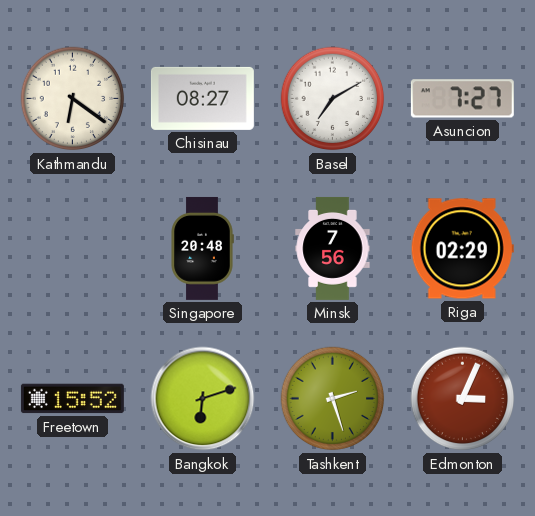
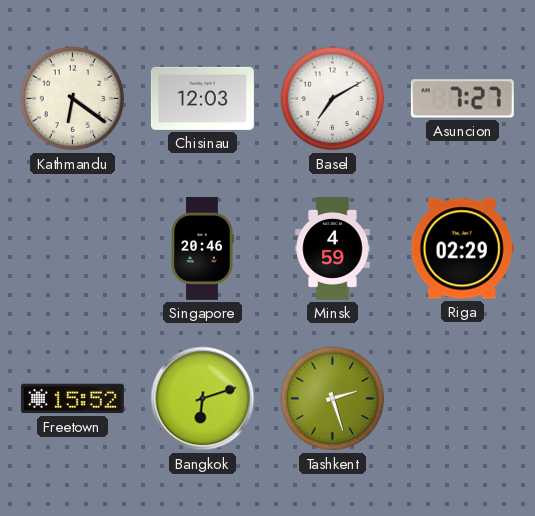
Chisinau: 08:27 -> 12:03
Singapore: 20:48 -> 20:46
Minsk: 7:56 -> 4:59
Edmonton: 3:04 -> none
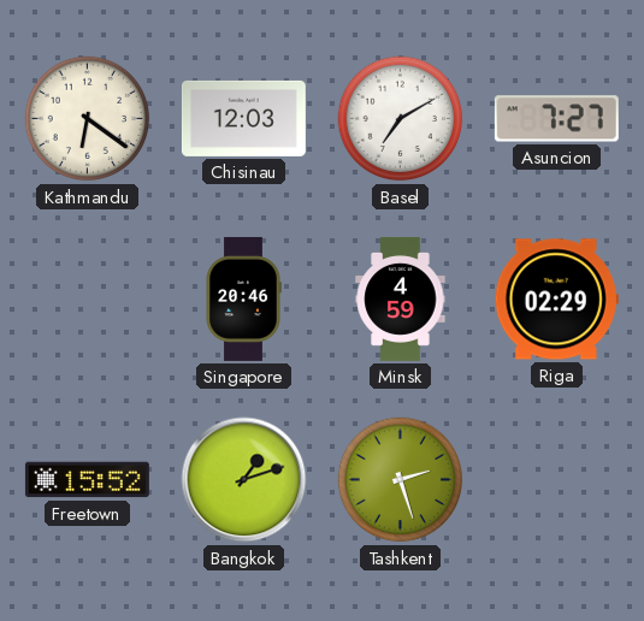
Bangkok: 6:12 -> 1:12
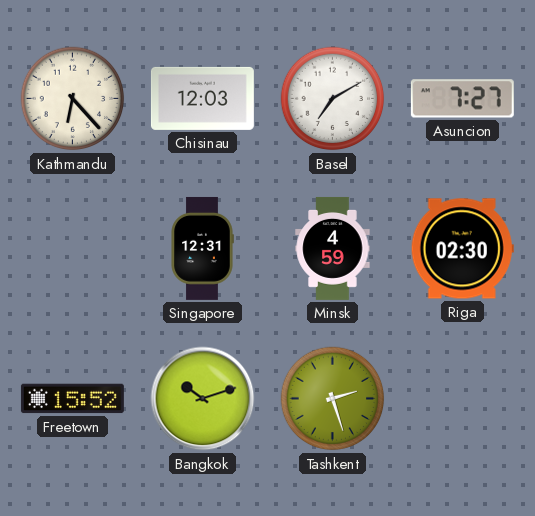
Kathmandu: 6:21 -> 6:23
Singapore: 20:46 -> 12:31
Riga: 02:29 -> 02:30
Bangkok: 1:12 -> 10:12
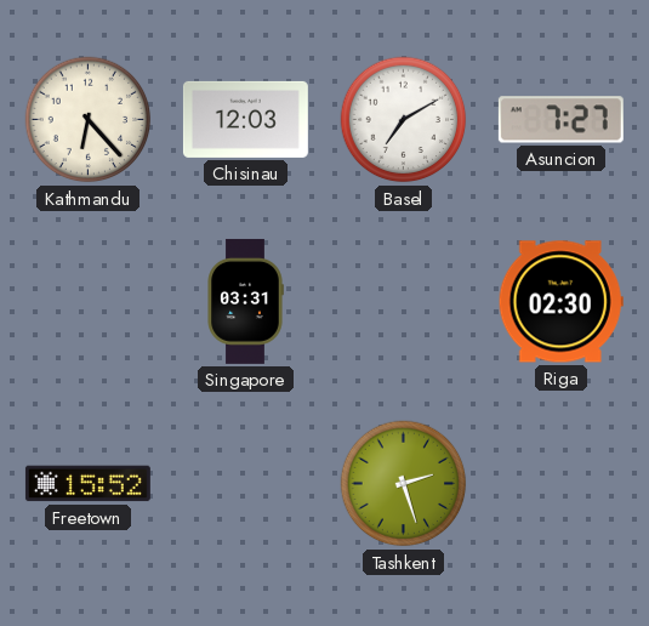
Singapore: 12:31 -> 03:31
Minsk: 4:59 -> none
Bangkok: 10:12 -> none
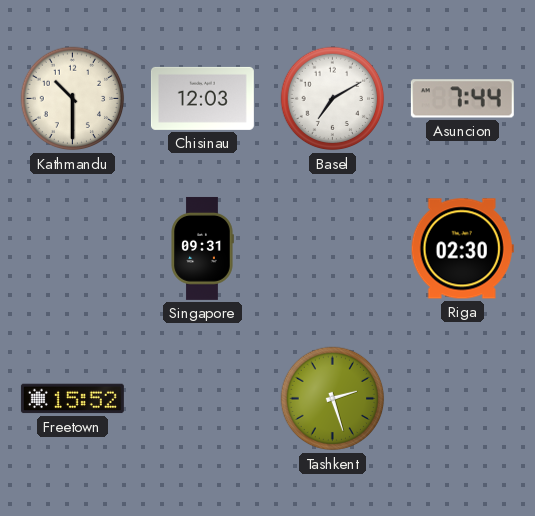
Kathmandu: 6:23 -> 10:30
Asuncion: 7:27 -> 7:44
Singapore: 03:31 -> 09:31
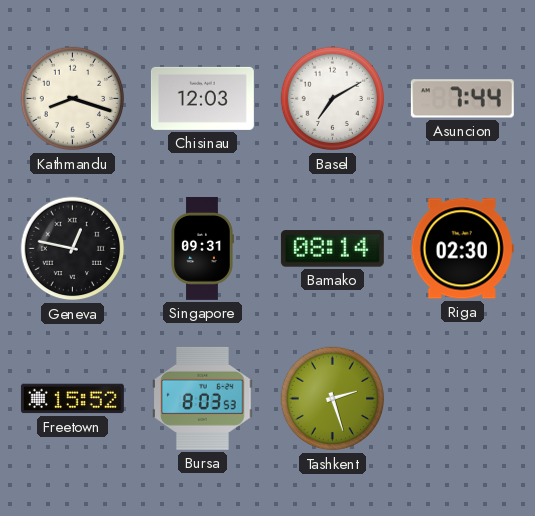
Kathmandu: 10:30 -> 8:18
Geneva: none -> 12:47
Bamako: none -> 08:14
Bursa: none -> 8:03
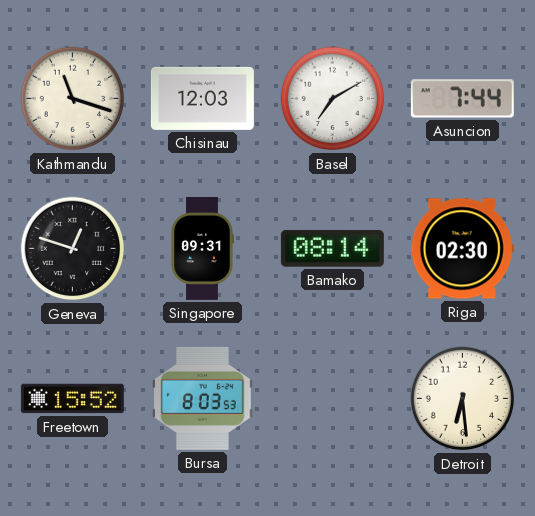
Kathmandu: 8:18 -> 11:18
Geneva: 12:47 -> 12:48
Tashkent: 2:27 -> none
Detroit: none -> 6:29
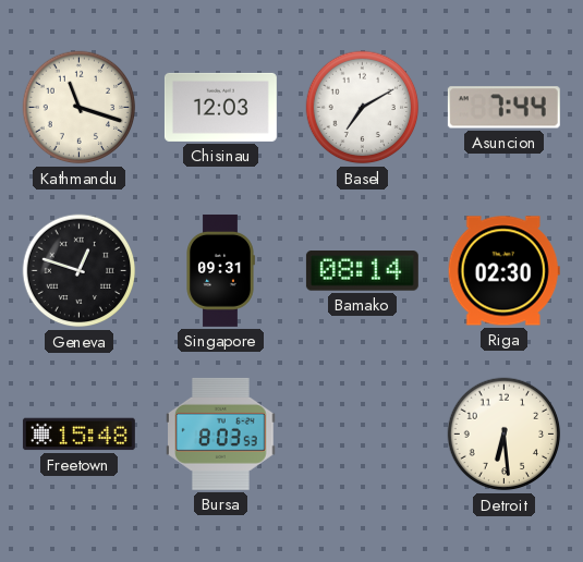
Freetown: 15:52 -> 15:48
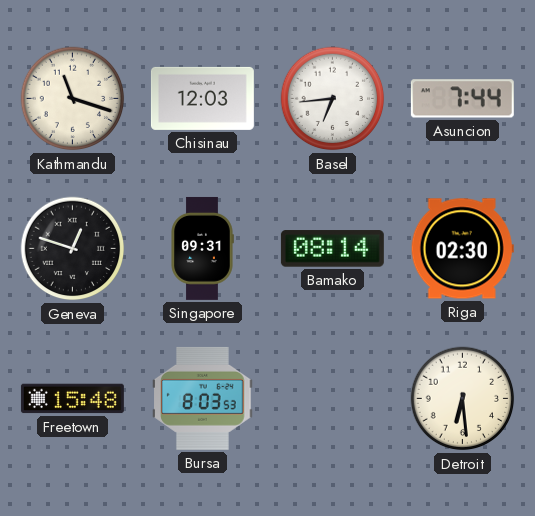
Basel: 7:10 -> 6:44
